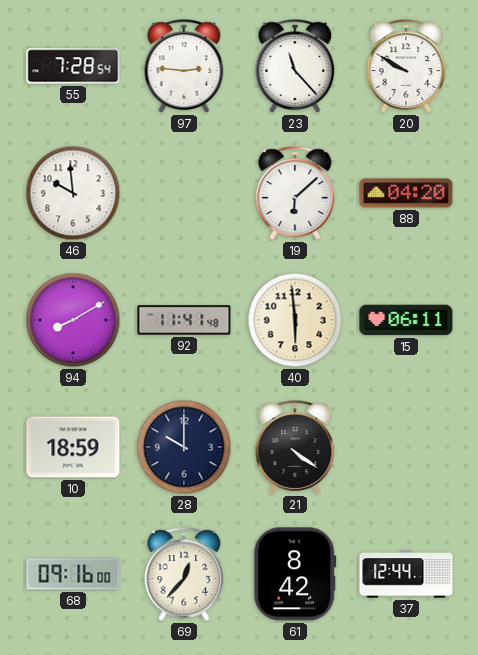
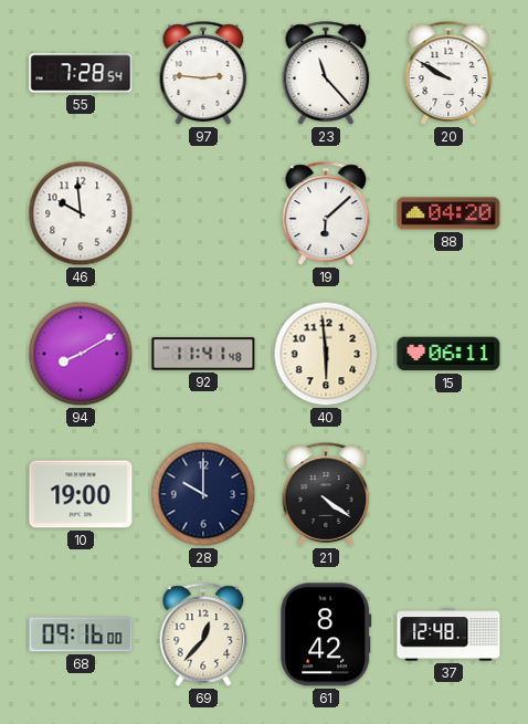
10: 18:59 -> 19:00
37: 12:44 -> 12:48
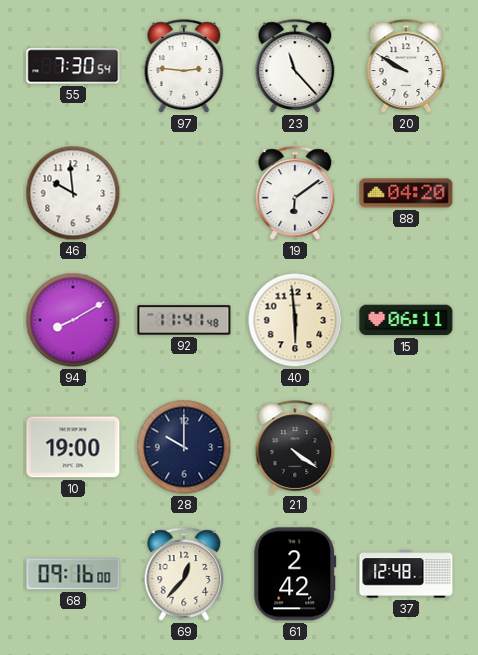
55: 7:28 -> 7:30
19: 6:08 -> 6:09
61: 8:42 -> 2:42
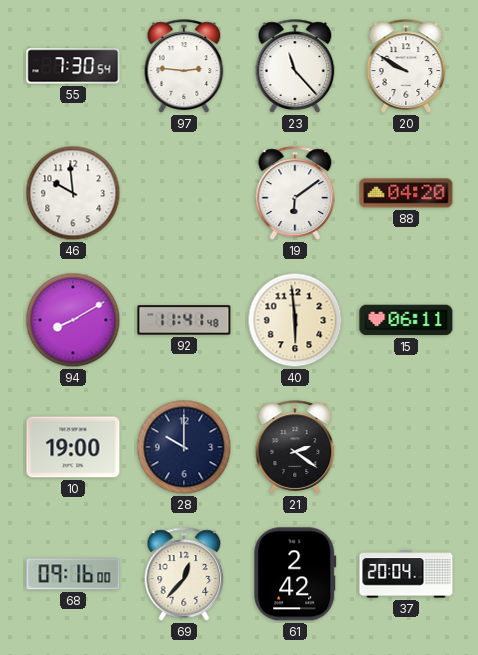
21: 4:21 -> 2:21
37: 12:48 -> 20:04
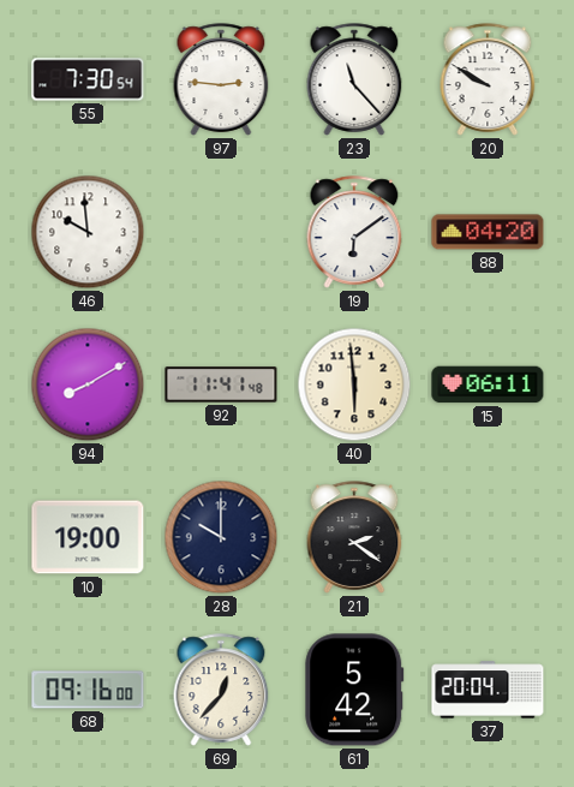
61: 2:42 -> 5:42
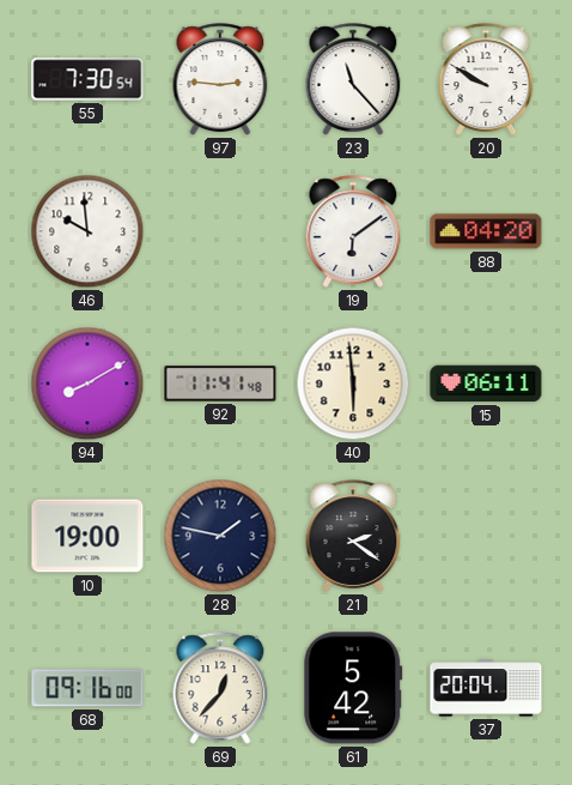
28: 10:00 -> 1:47
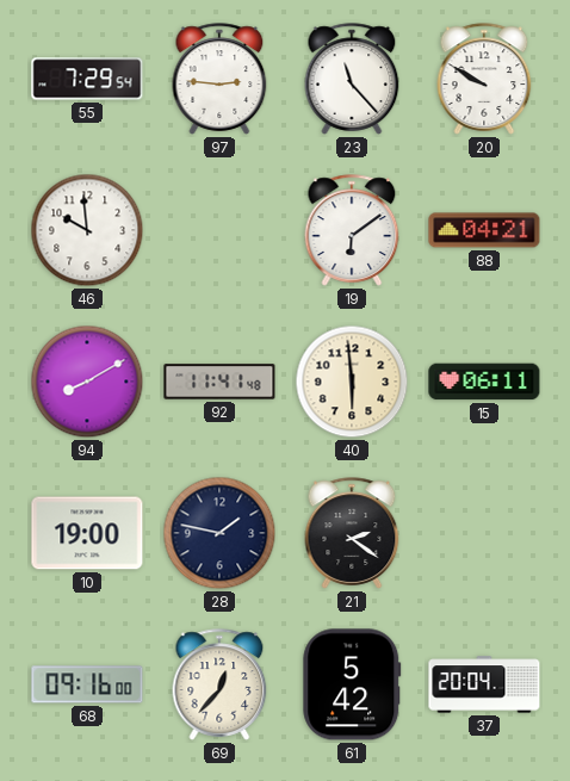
55: 7:30 -> 7:29
88: 04:20 -> 04:21
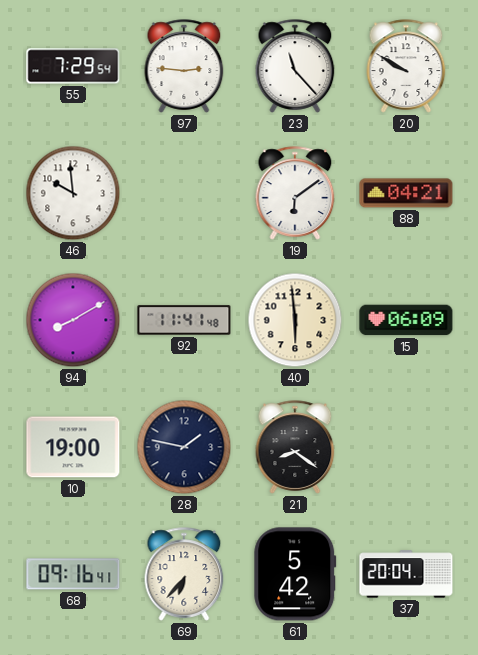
15: 06:11 -> 06:09
21: 2:21 -> 8:21
68: 09:16:00 -> 09:16:41
69: 12:37 -> 6:37
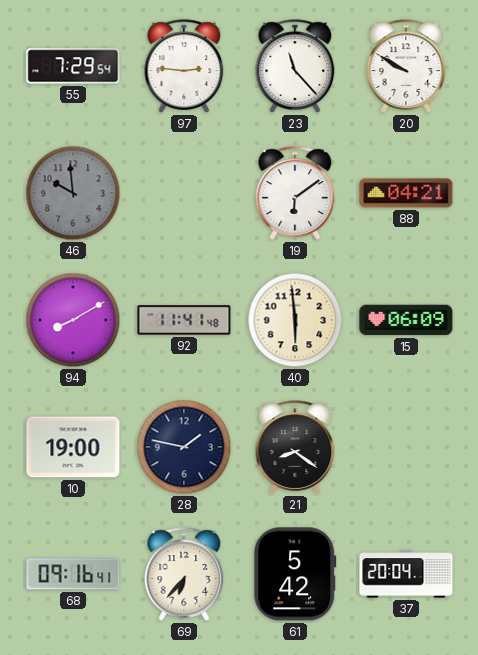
46 dial: white -> grey
